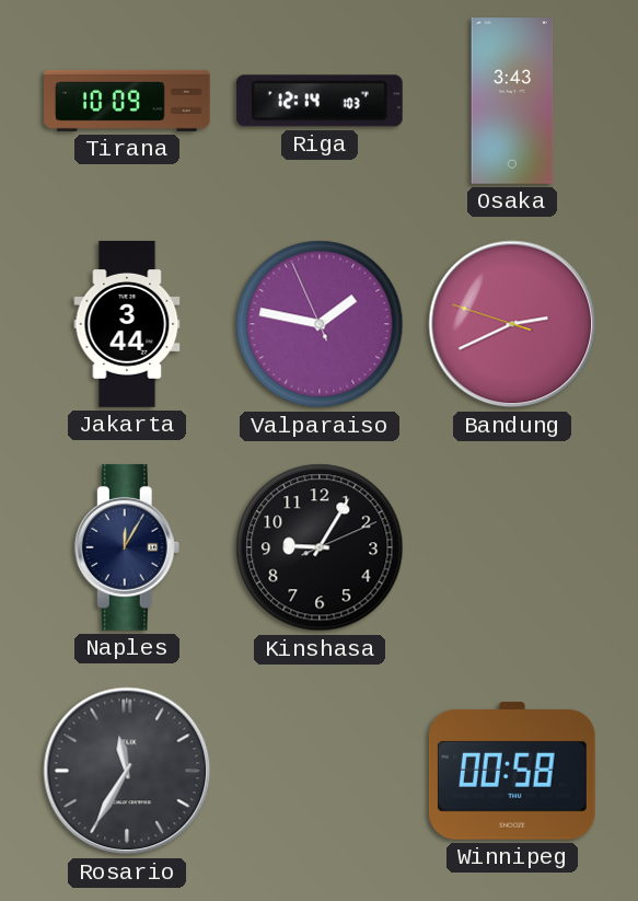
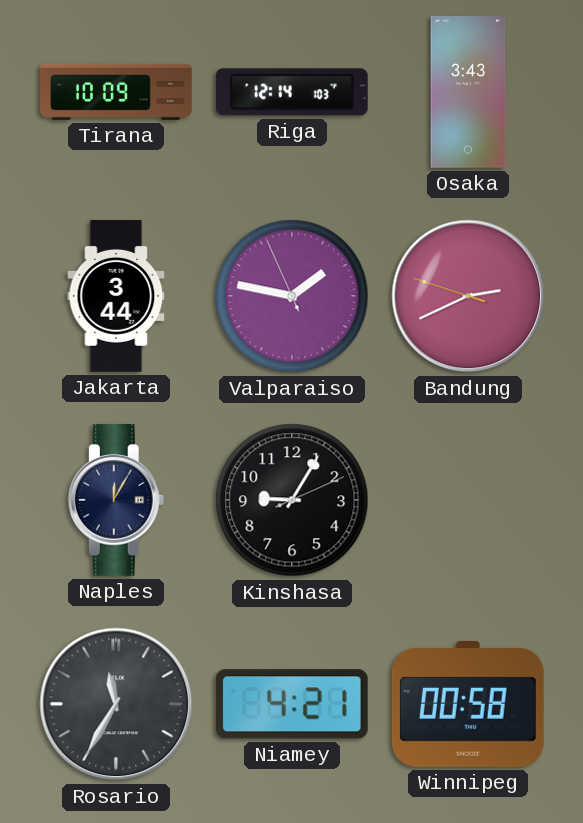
Niamey: none -> 4:21
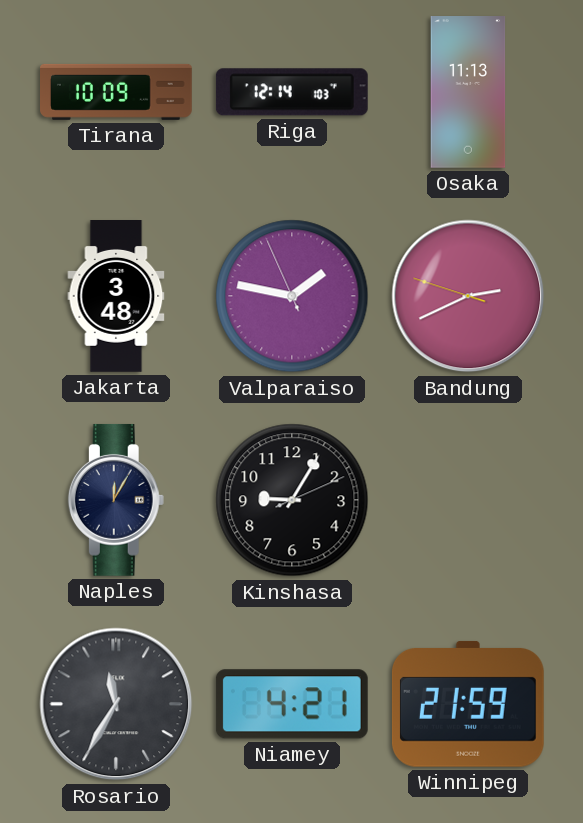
Osaka: 3:43 -> 11:13
Jakarta: 3:44 -> 3:48
Winnipeg: 00:58 -> 21:59
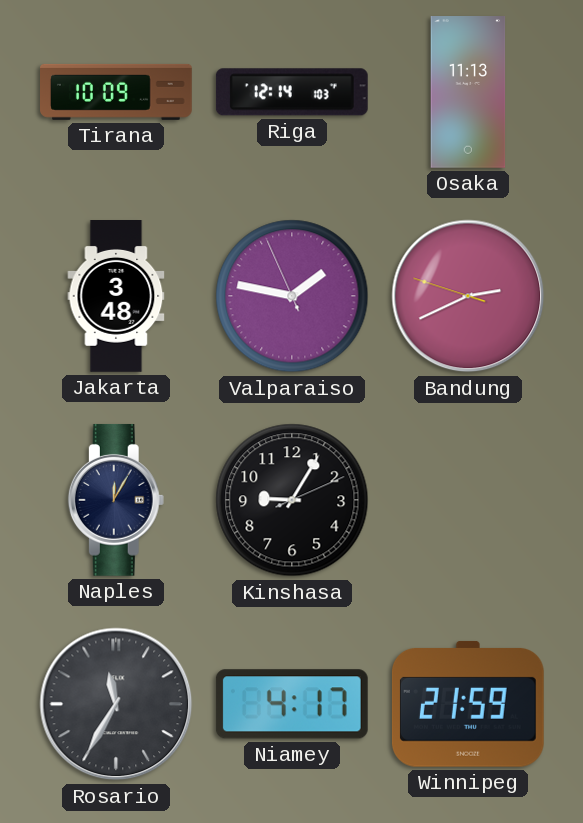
Niamey: 4:21 -> 4:17
